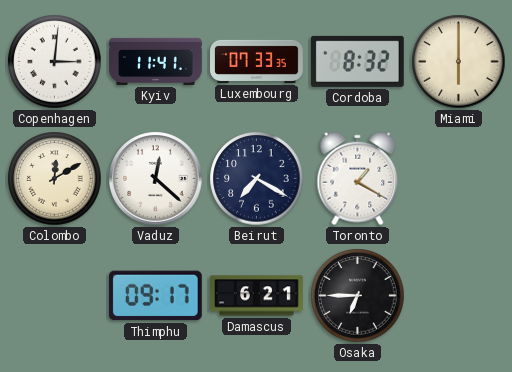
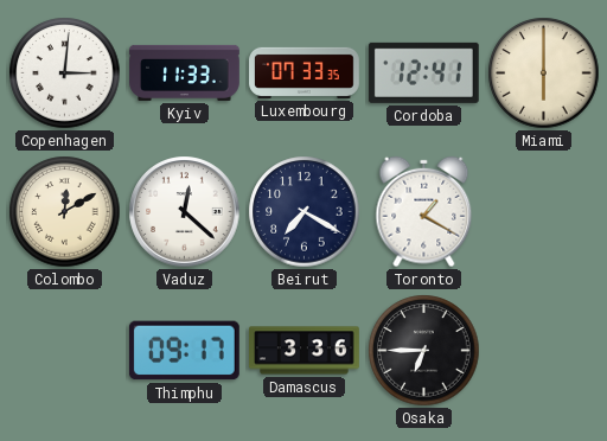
Kyiv: 11:41 -> 11:33
Cordoba: 8:32 -> 12:41
Damascus: 6:21 -> 3:36
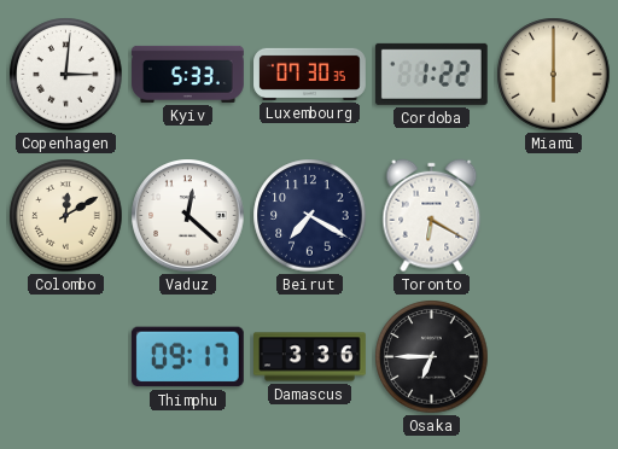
Kyiv: 11:33 -> 5:33
Luxembourg: 07:33 -> 07:30
Cordoba: 12:41 -> 1:22
Toronto: 1:20 -> 6:20
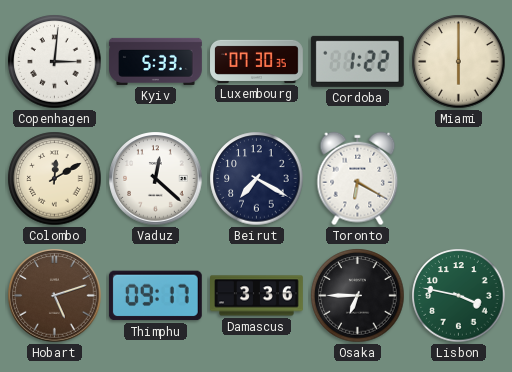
Hobart: none -> 5:12
Lisbon: none -> 3:47
